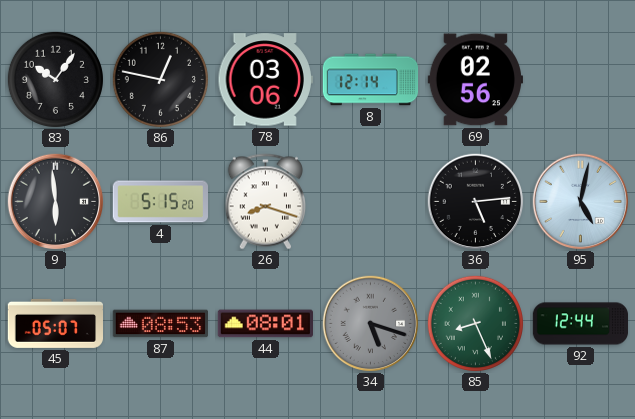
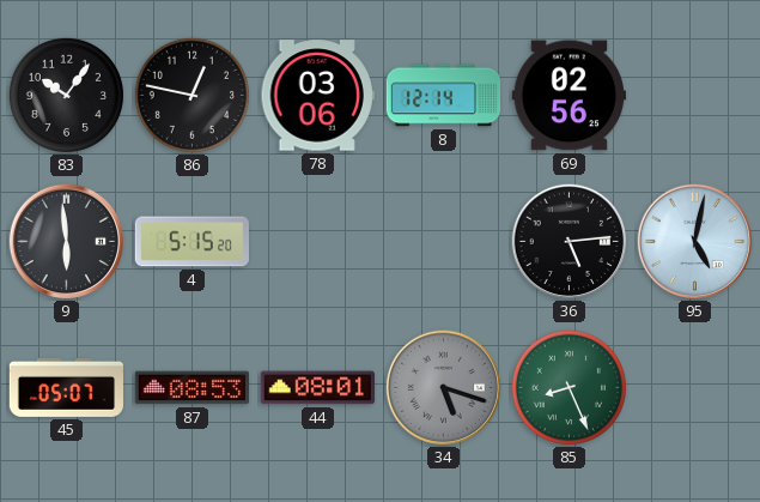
26: 8:18 -> none
92: 12:44 -> none
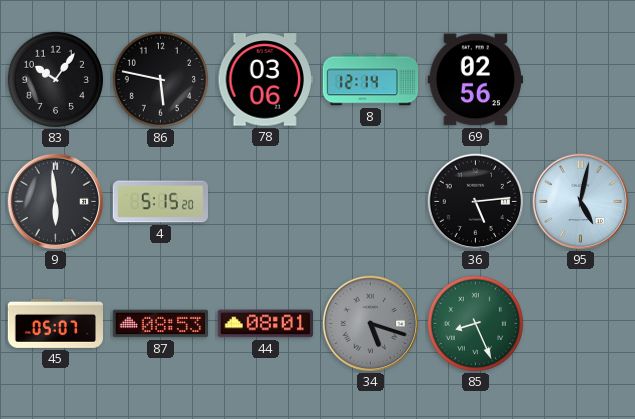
86: 12:47 -> 5:47
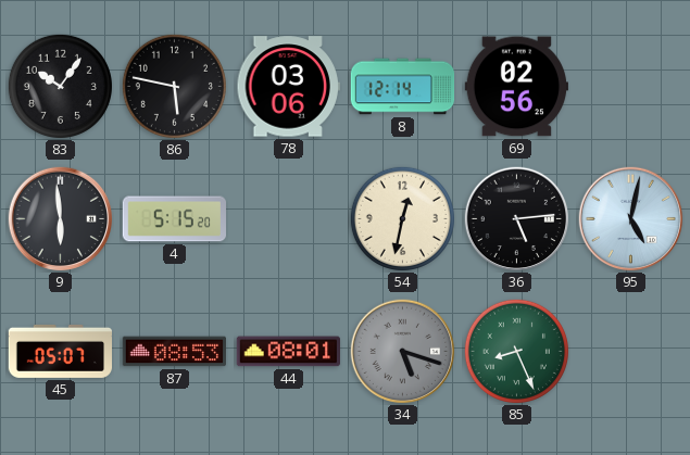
54: none -> 12:32
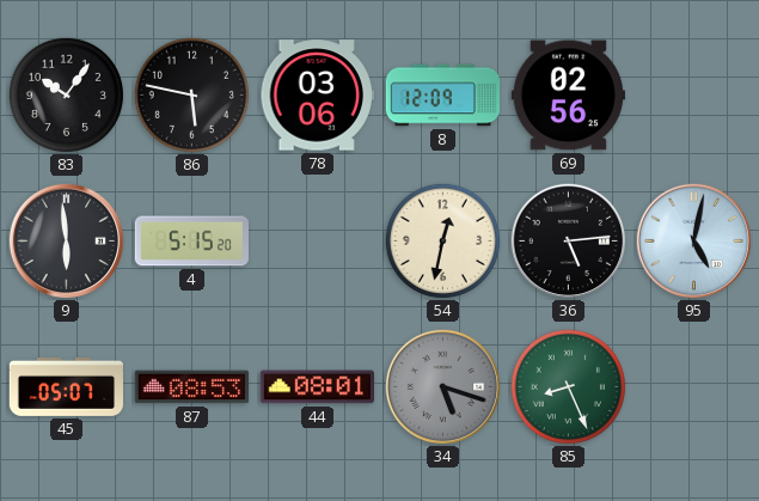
8: 12:14 -> 12:09
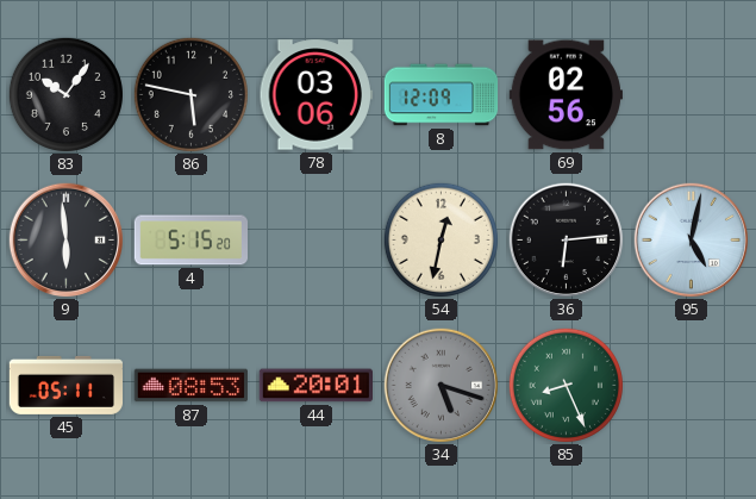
36: 5:14 -> 6:14
45: 05:07 -> 05:11
44: 08:01 -> 20:01
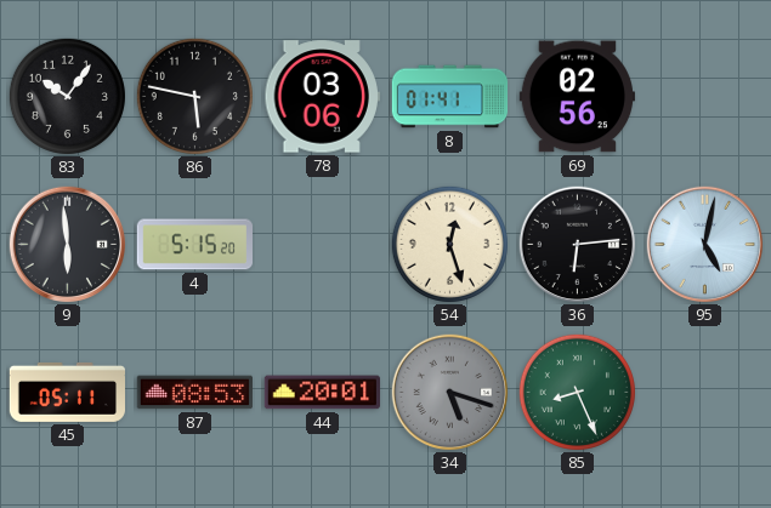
8: 12:09 -> 01:41
54: 12:32 -> 12:27
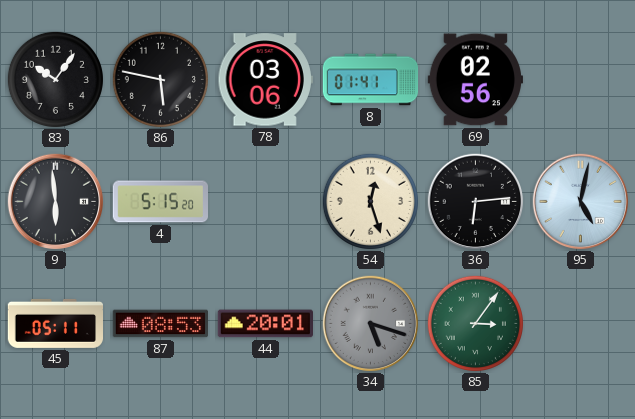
85: 8:26 -> 3:06
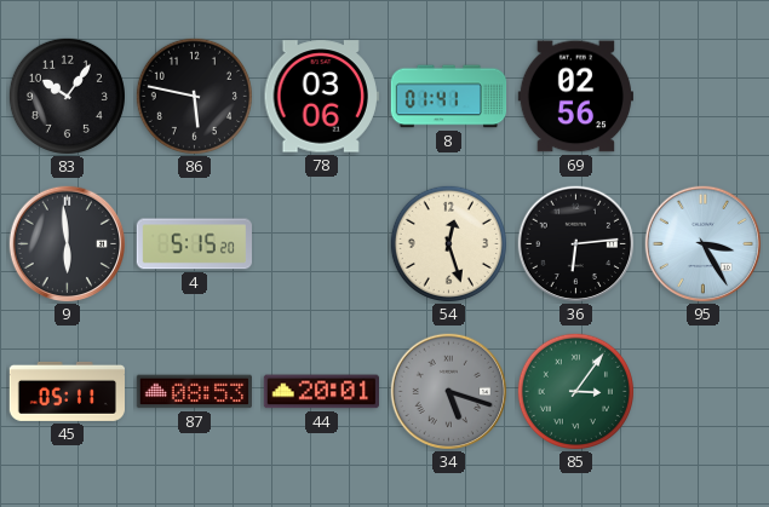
95: 5:02 -> 3:25
